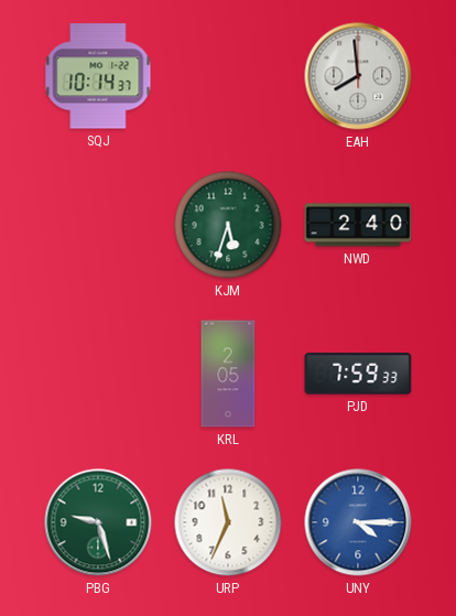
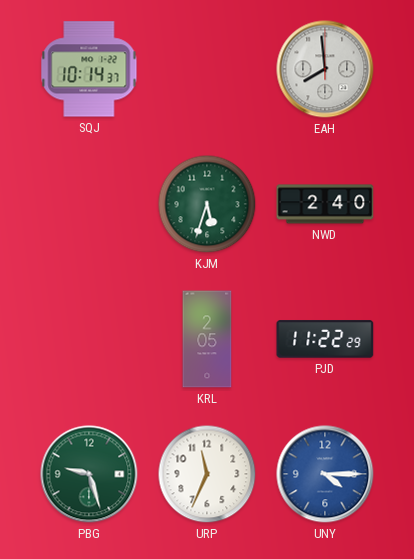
PJD: 7:59 -> 11:22
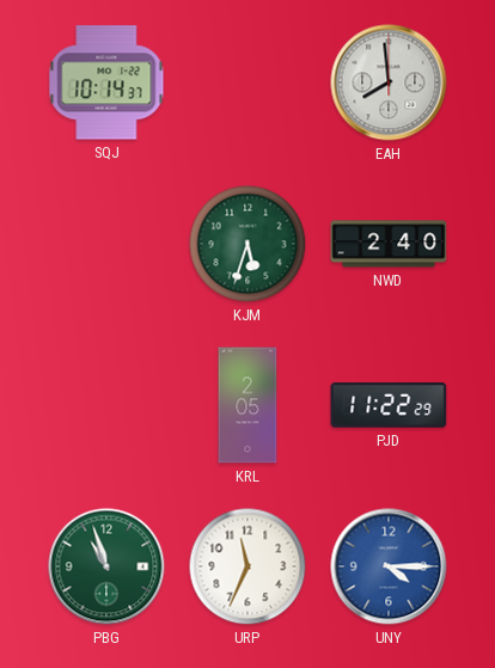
PBG: 9:27 -> 10:57
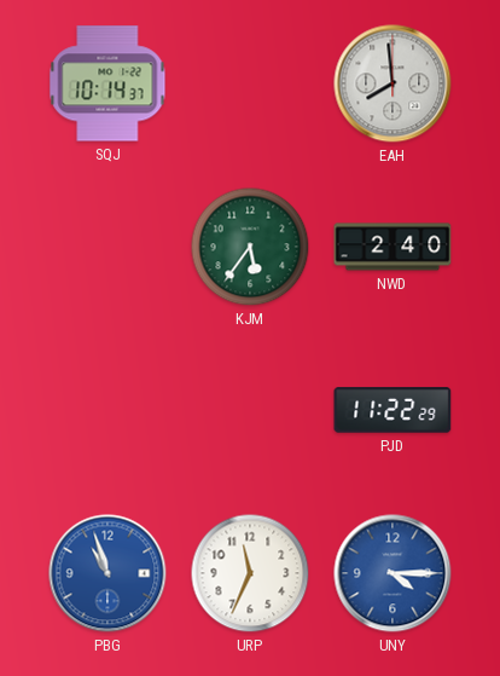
KJM: 5:33 -> 5:36
KRL: 2:05 -> none
PBG dial: green -> blue
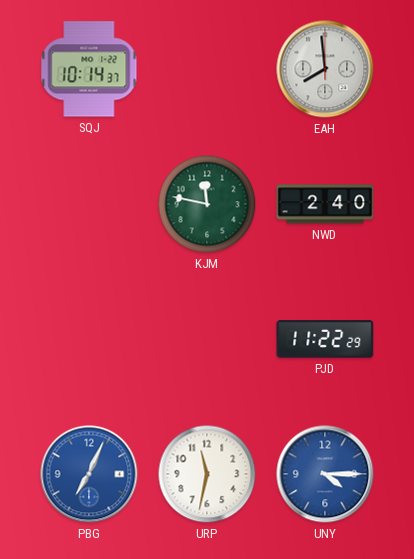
KJM: 5:36 -> 11:47
PBG: 10:57 -> 7:04
URP: 11:34 -> 11:32
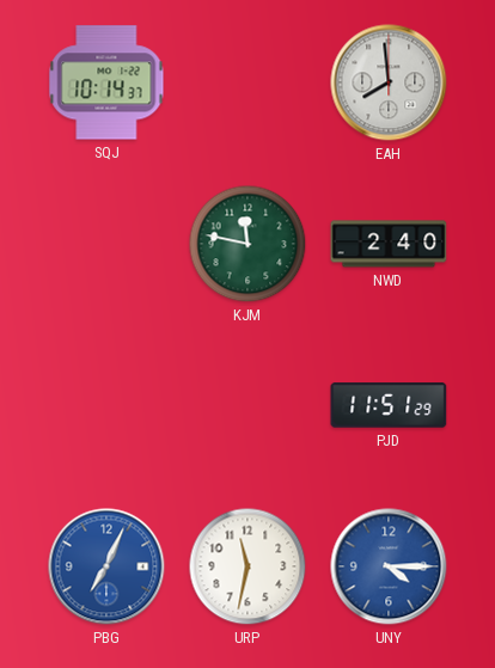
PJD: 11:22 -> 11:51
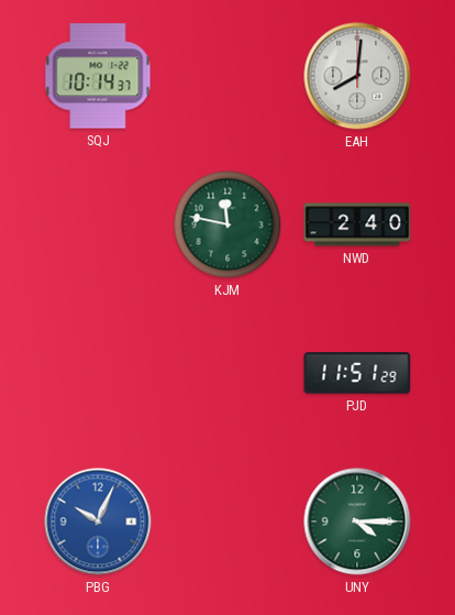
EAH: 7:59 -> 8:01
PBG: 7:04 -> 10:04
URP: 11:32 -> none
UNY dial: blue -> green
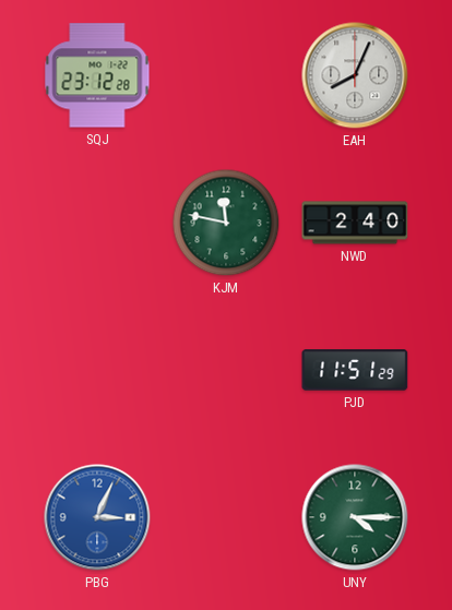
SQJ: 10:14 -> 23:12
EAH: 8:01 -> 8:04
PBG: 10:04 -> 3:04
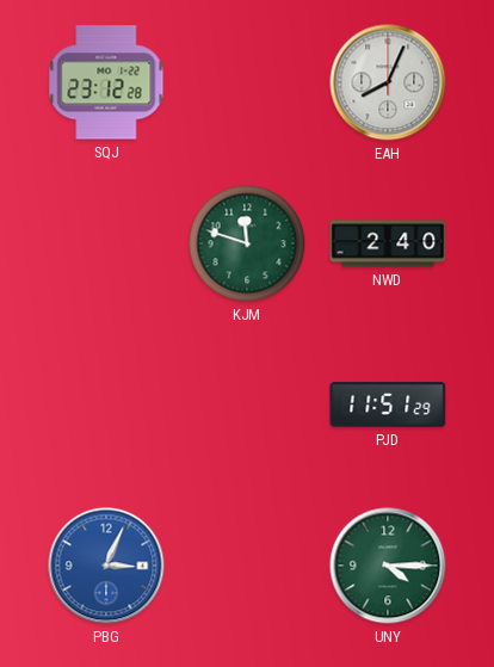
KJM: 11:47 -> 11:48
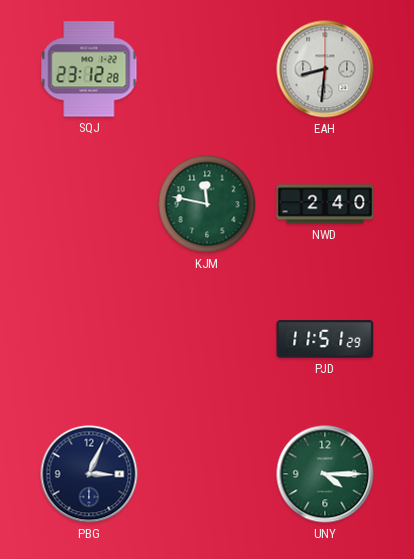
EAH: 8:04 -> 8:31
KJM: 11:48 -> 11:47
PBG dial: blue -> navy
